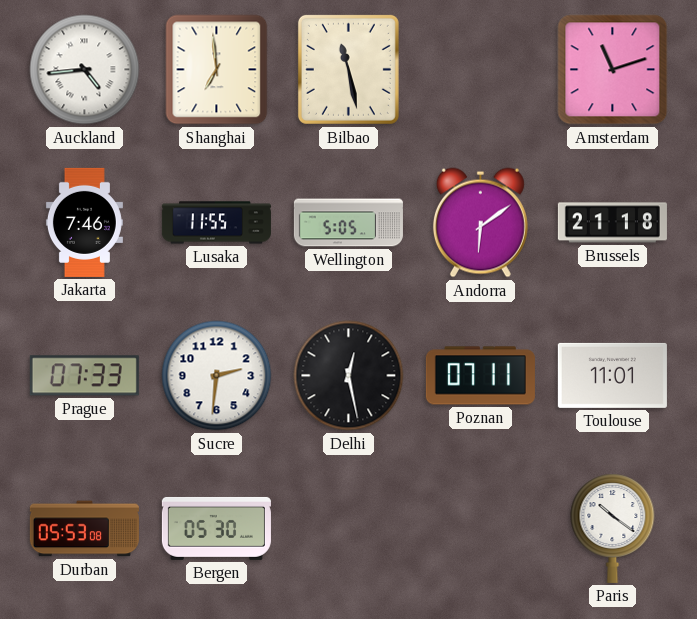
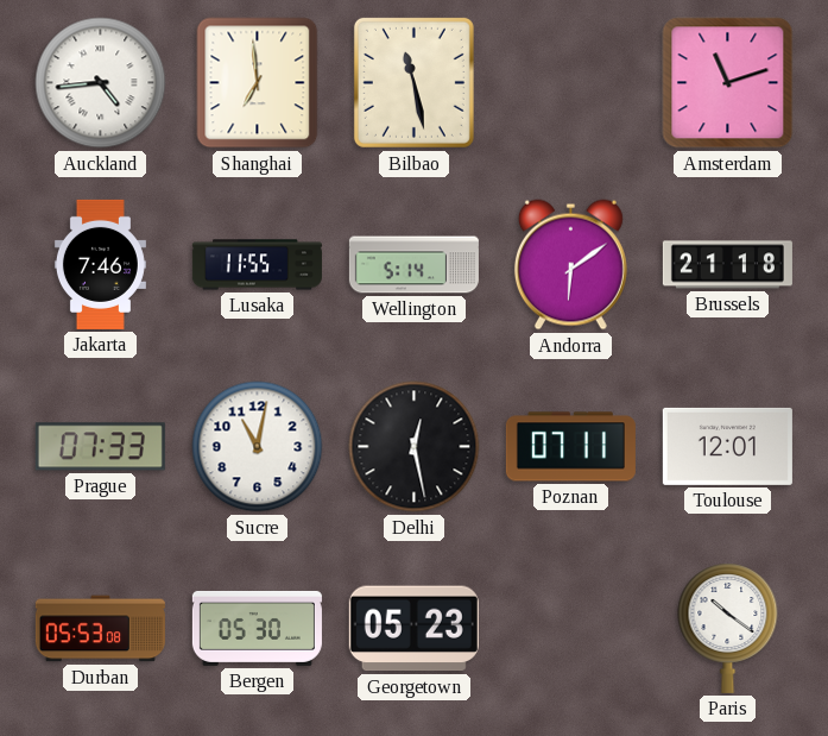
Wellington: 5:05 -> 5:14
Sucre: 2:31 -> 11:02
Toulouse: 11:01 -> 12:01
Georgetown: none -> 05:23
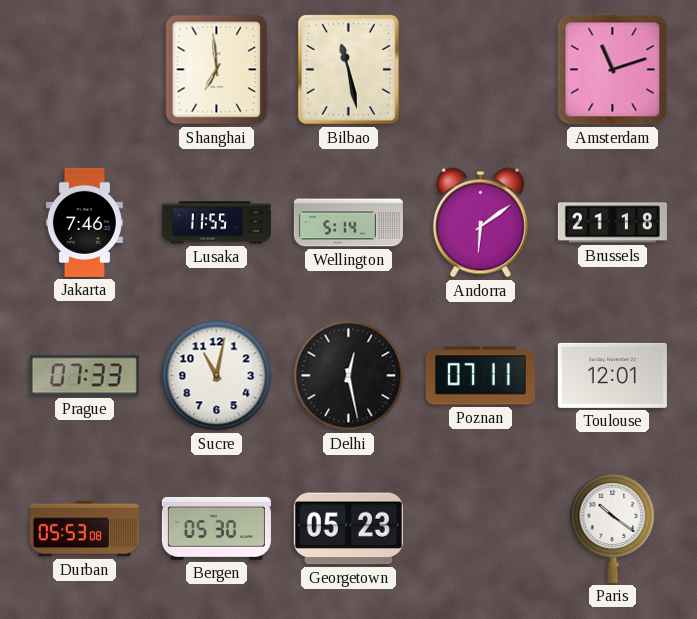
Auckland: 4:44 -> none
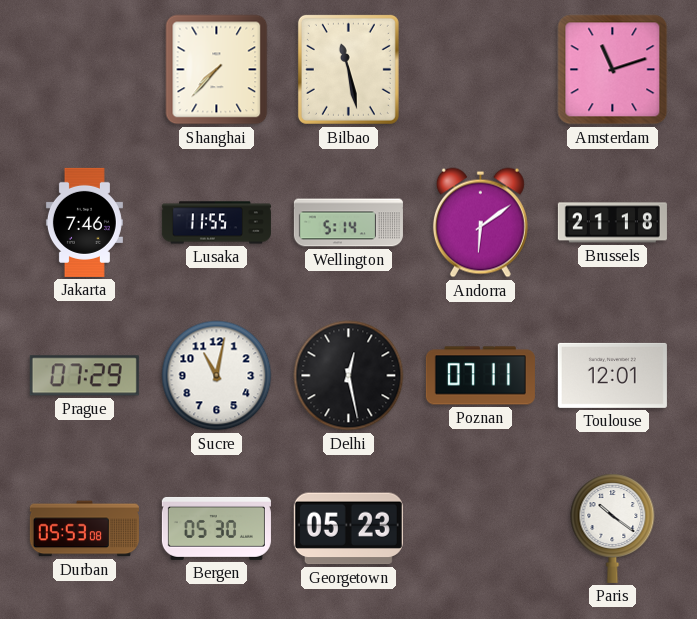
Shanghai: 6:59 -> 7:37
Prague: 07:33 -> 07:29
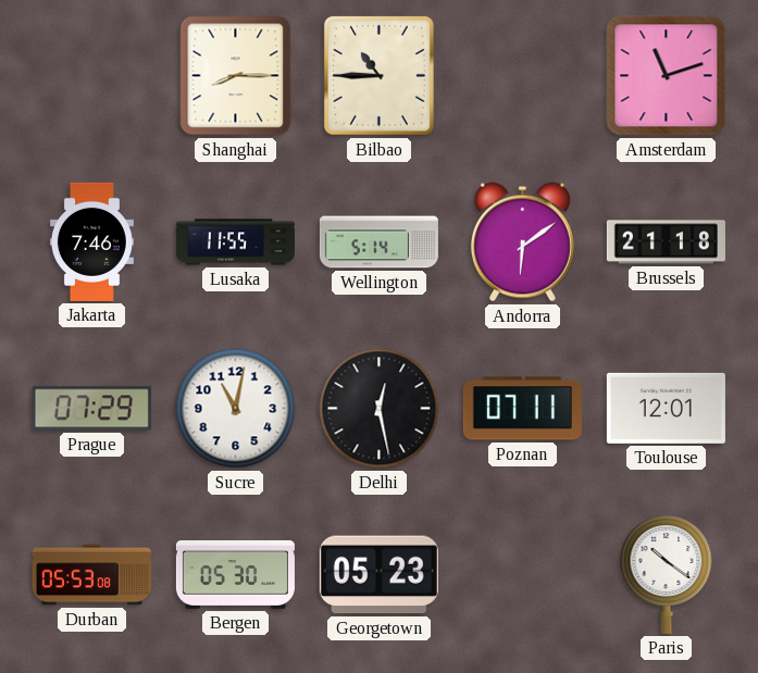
Shanghai: 7:37 -> 8:15
Bilbao: 11:28 -> 10:45
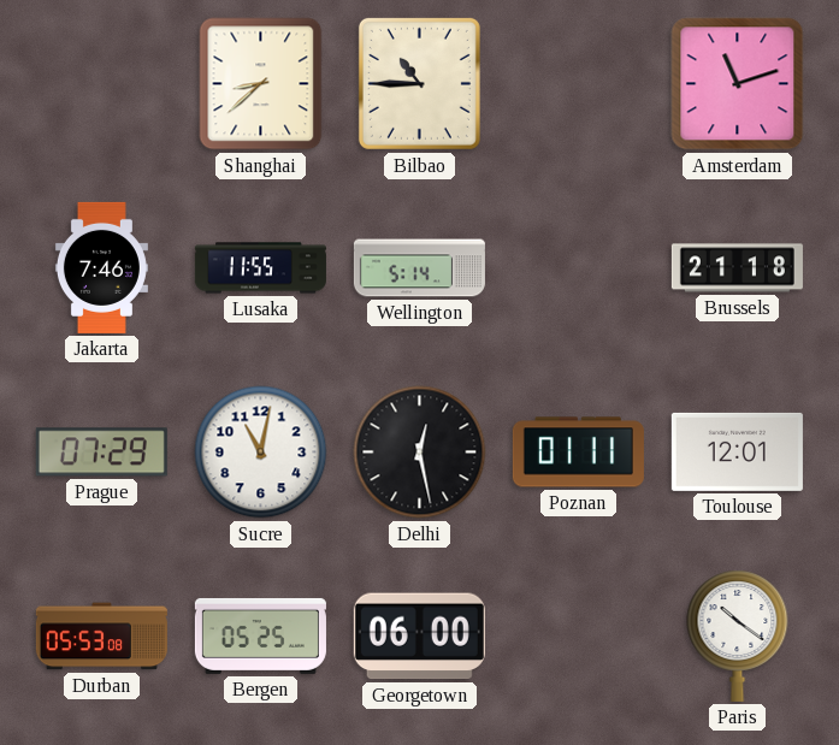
Shanghai: 8:15 -> 8:38
Andorra: 6:09 -> none
Poznan: 07:11 -> 01:11
Bergen: 05:30 -> 05:25
Georgetown: 05:23 -> 06:00
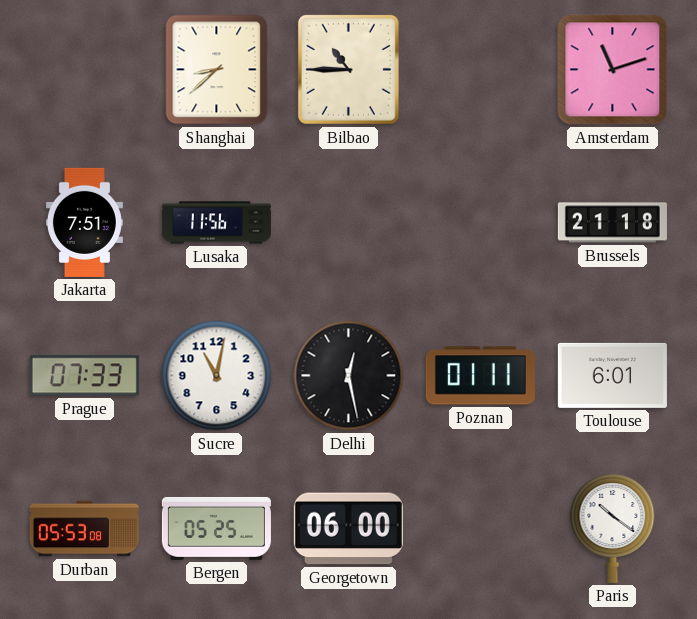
Jakarta: 7:46 -> 7:51
Lusaka: 11:55 -> 11:56
Wellington: 5:14 -> none
Prague: 07:29 -> 07:33
Toulouse: 12:01 -> 6:01
